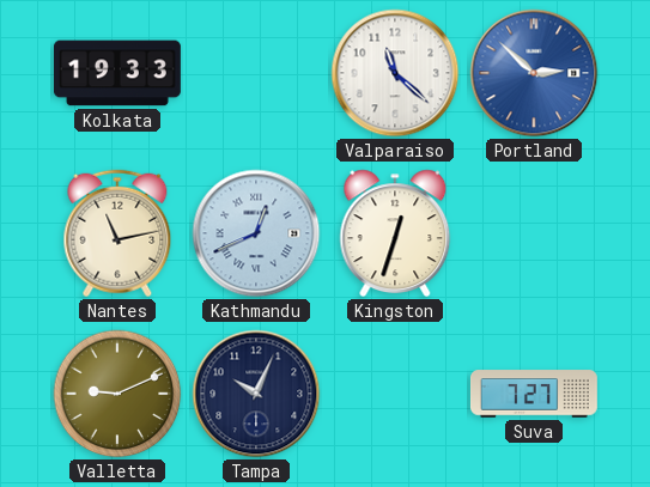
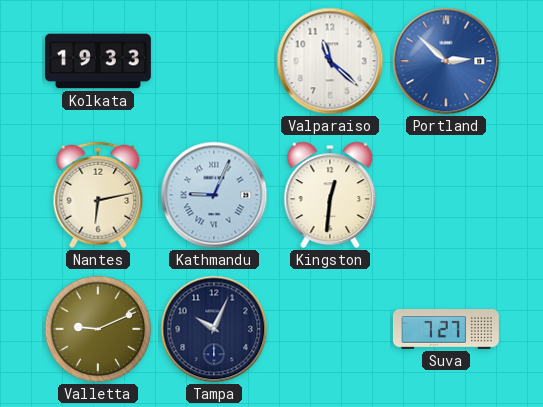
Nantes: 11:13 -> 6:13
Kathmandu: 12:41 -> 9:04
Kingston: 12:33 -> 12:31
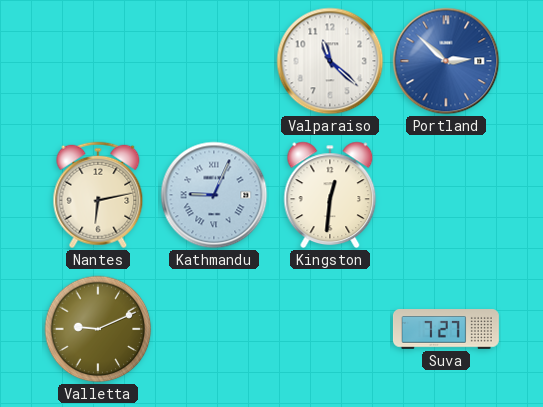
Kolkata: 19:33 -> none
Tampa: 10:04 -> none
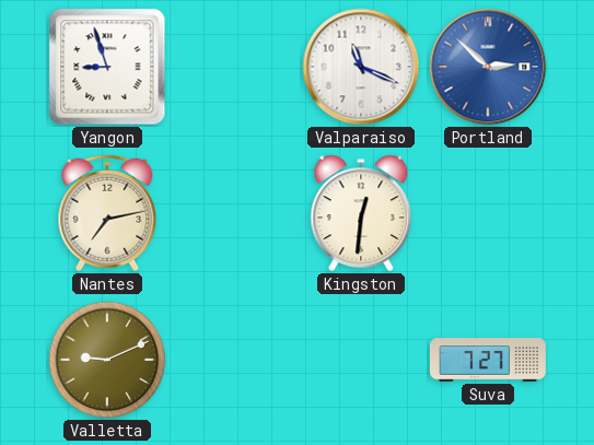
Yangon: none -> 8:57
Valparaiso: 11:22 -> 11:19
Nantes: 6:13 -> 7:13
Kathmandu: 9:04 -> none
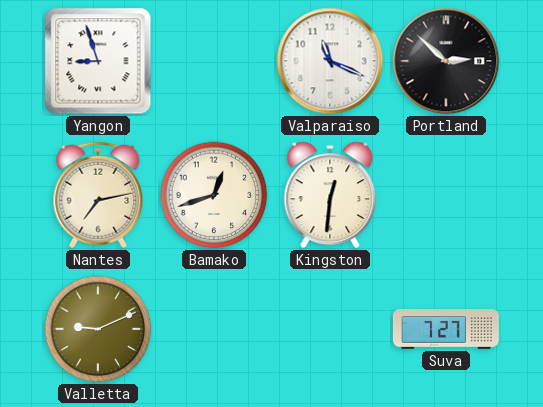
Portland dial: blue -> black
Bamako: none -> 12:42
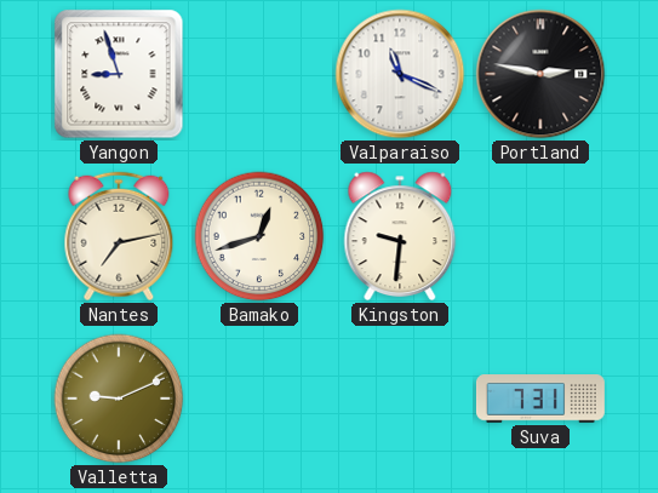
Portland: 2:52 -> 2:47
Kingston: 12:31 -> 9:31
Suva: 7:27 -> 7:31
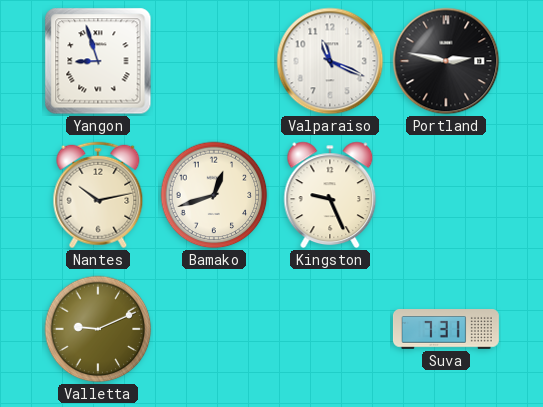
Nantes: 7:13 -> 10:13
Kingston: 9:31 -> 9:26
